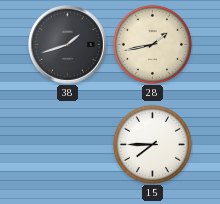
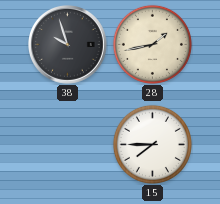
38: 1:42 -> 9:57
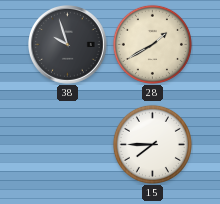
28: 1:43 -> 1:40
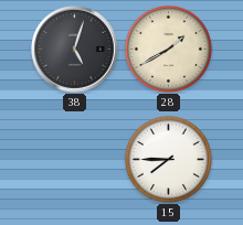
38: 9:57 -> 5:03
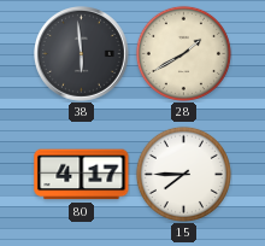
38: 5:03 -> 5:59
80: none -> 4:17
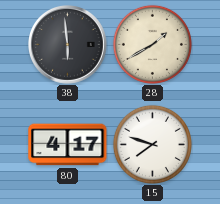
15: 7:45 -> 7:48
